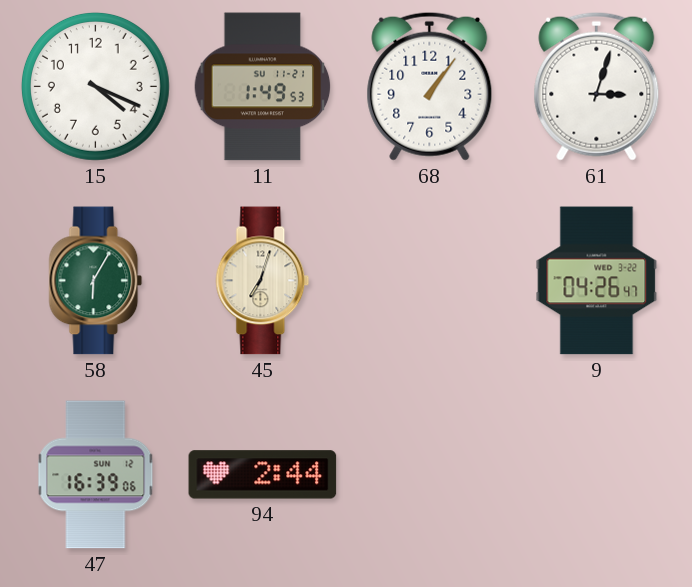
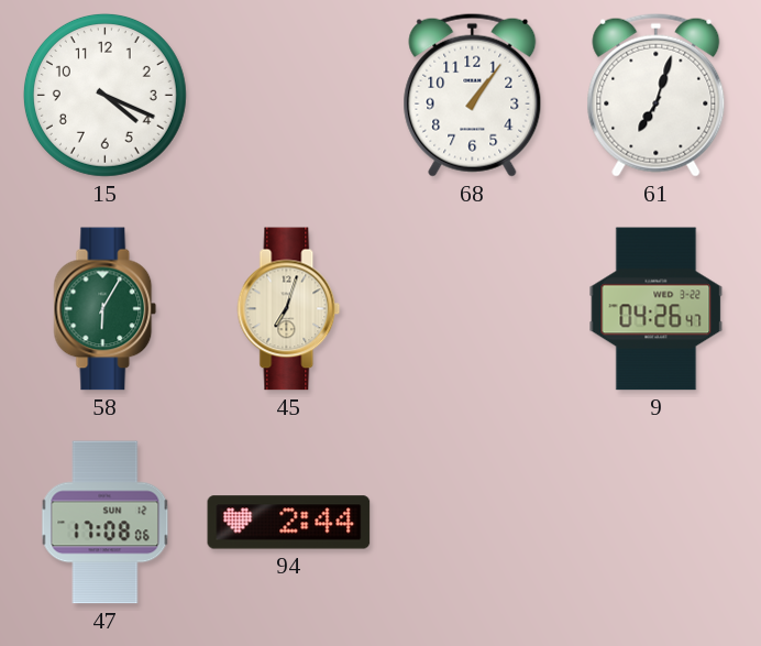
11: 1:49 -> none
61: 3:03 -> 7:03
47: 16:39 -> 17:08
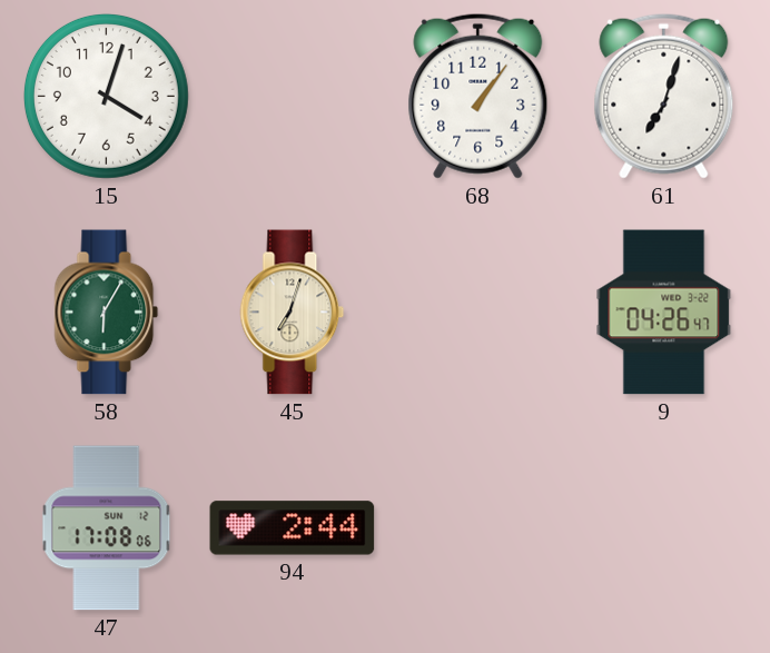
15: 4:19 -> 4:03
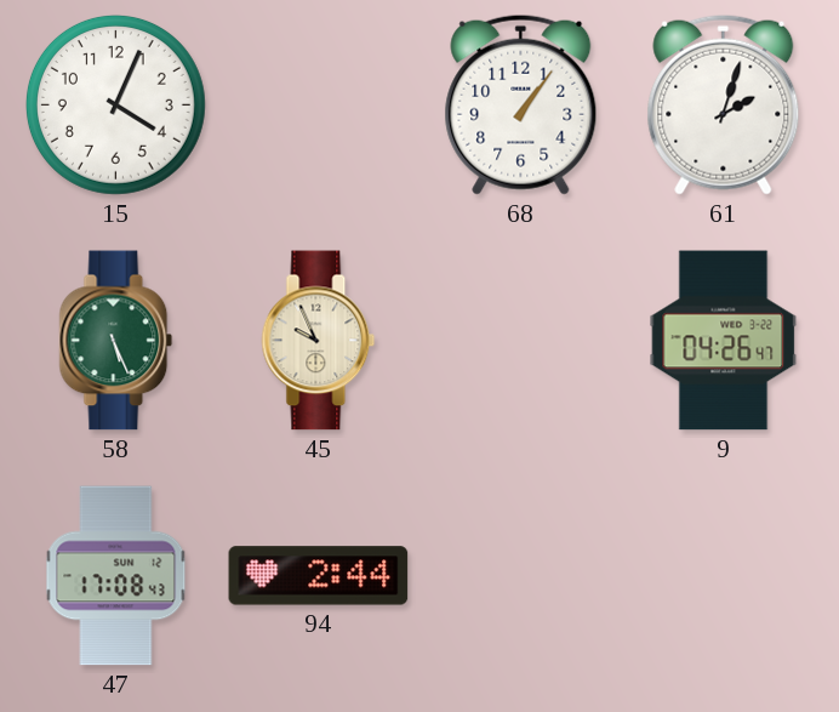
15: 4:03 -> 4:04
61: 7:03 -> 2:03
58: 6:05 -> 5:26
45: 7:03 -> 9:56
47: 17:08:06 -> 17:08:43
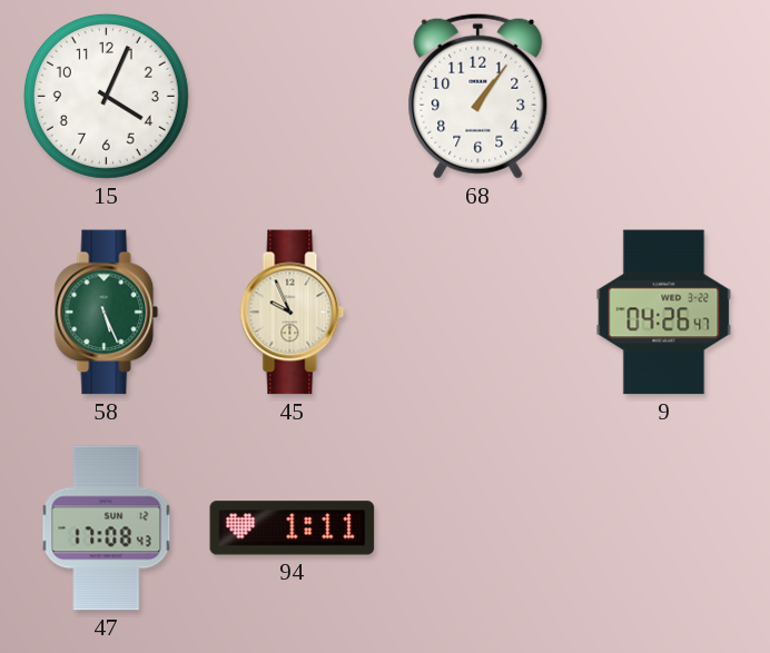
61: 2:03 -> none
94: 2:44 -> 1:11
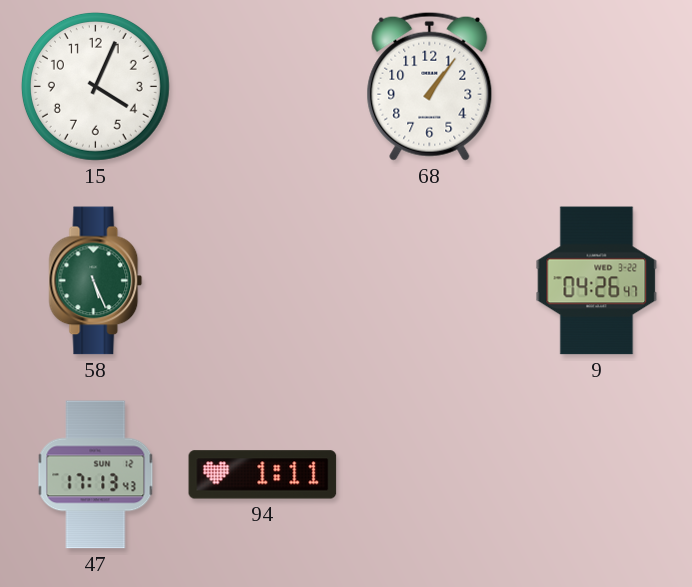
45: 9:56 -> none
47: 17:08 -> 17:13
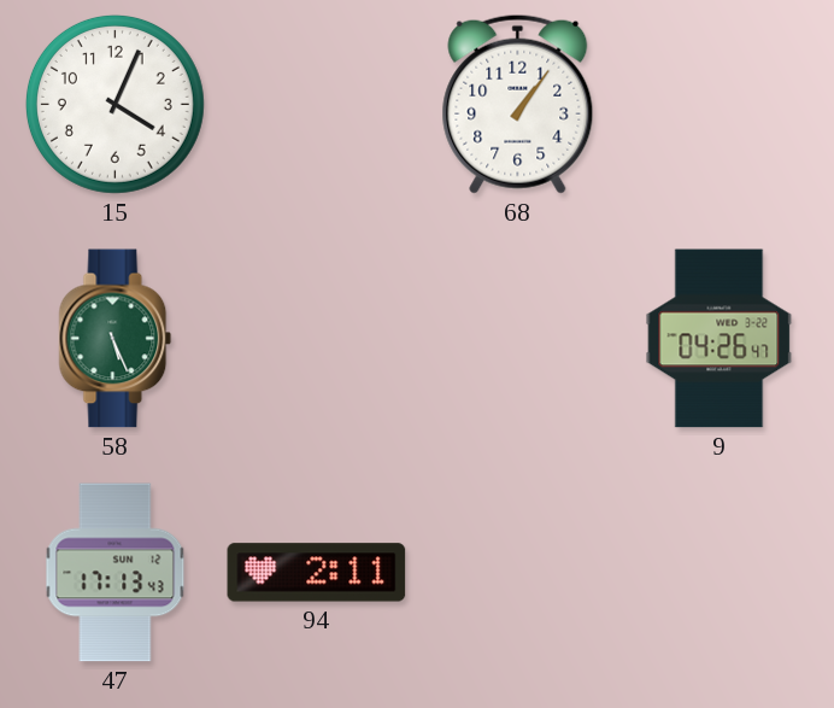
94: 1:11 -> 2:11
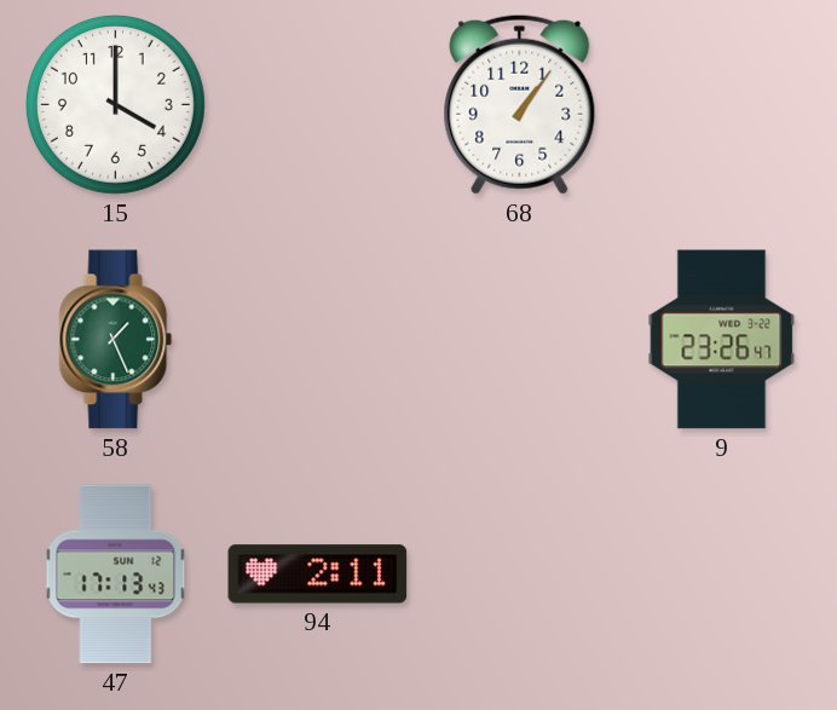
15: 4:04 -> 4:00
58: 5:26 -> 1:26
9: 04:26 -> 23:26
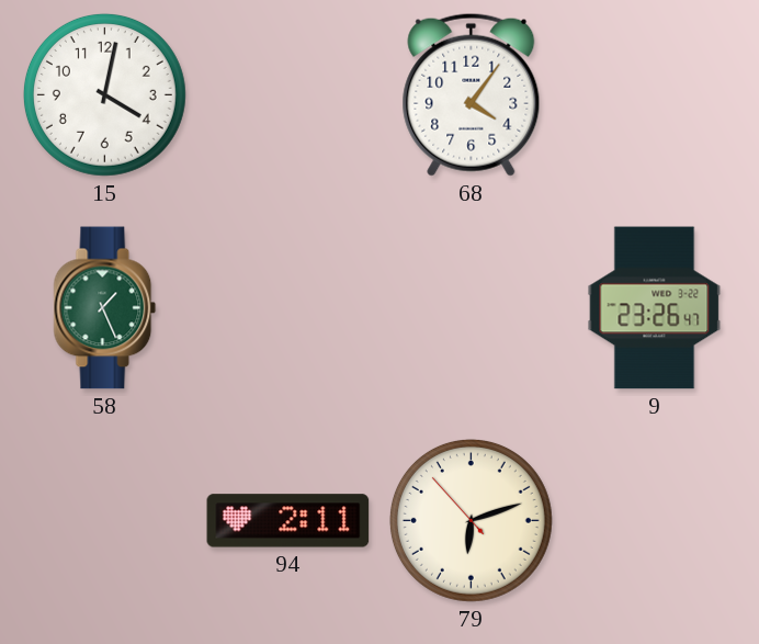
15: 4:00 -> 4:02
68: 1:06 -> 4:06
47: 17:13 -> none
79: none -> 6:11
